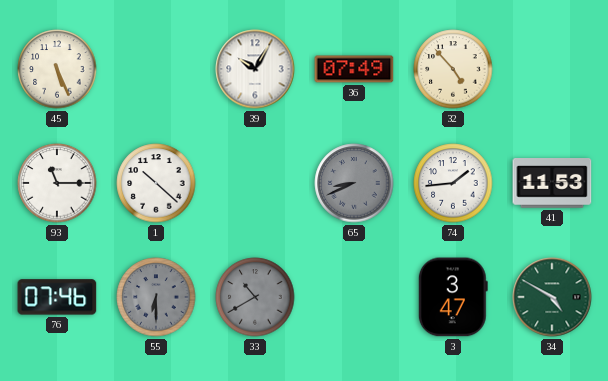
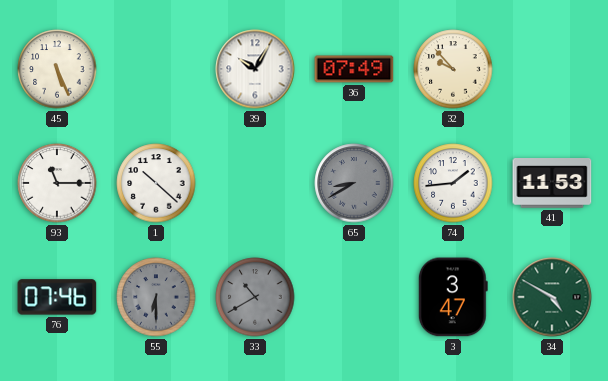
32: 4:53 -> 9:53
65: 8:41 -> 8:40
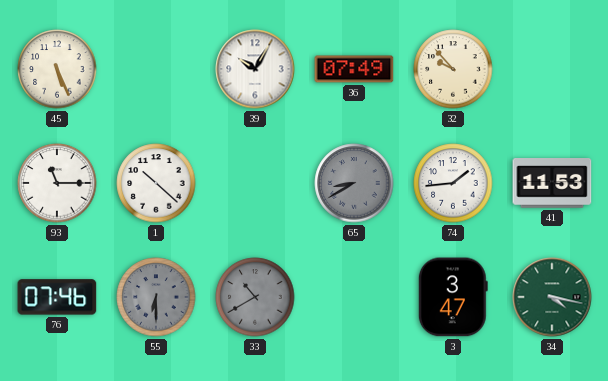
34: 4:50 -> 4:17
